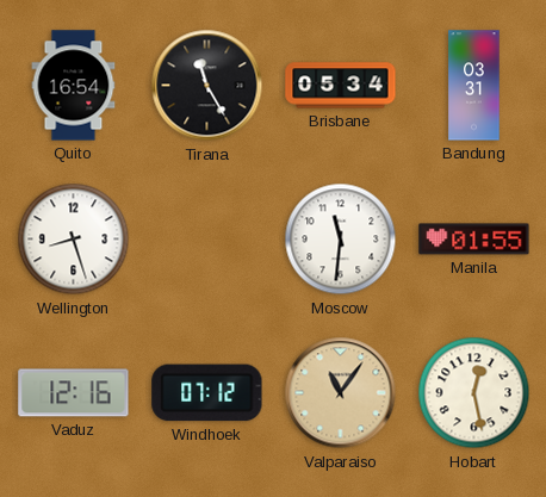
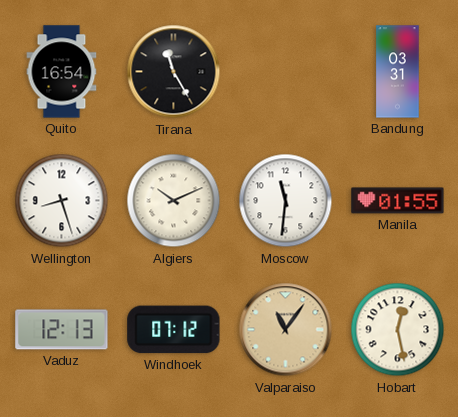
Brisbane: 05:34 -> none
Algiers: none -> 10:11
Vaduz: 12:16 -> 12:13
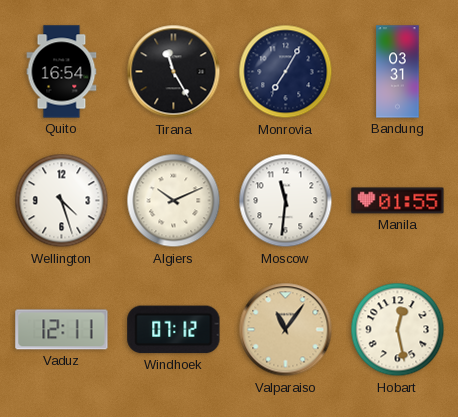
Monrovia: none -> 7:05
Wellington: 8:27 -> 4:27
Vaduz: 12:13 -> 12:11
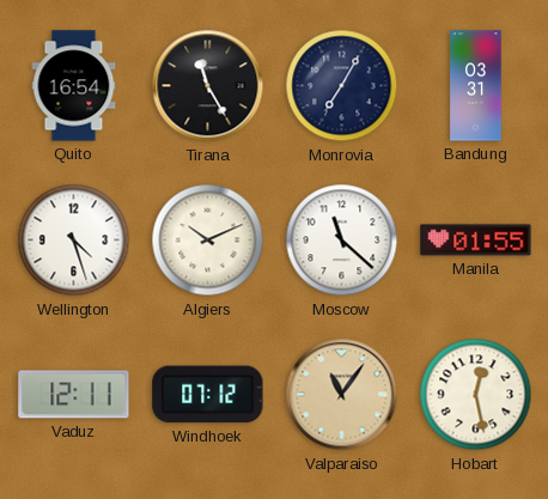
Moscow: 11:31 -> 11:22
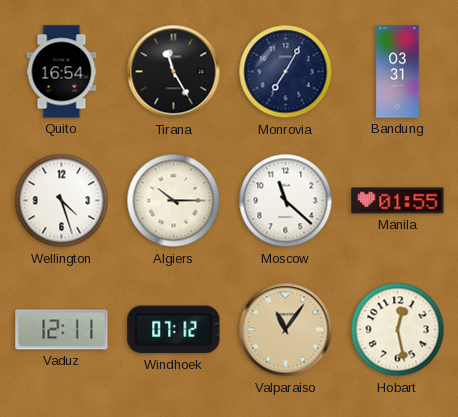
Algiers: 10:11 -> 10:15
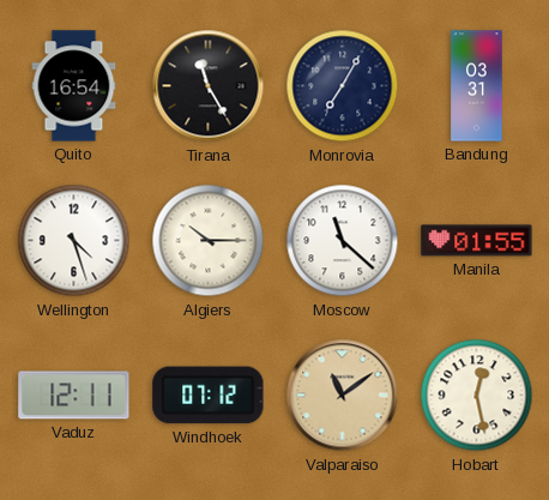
Valparaiso: 11:06 -> 11:09
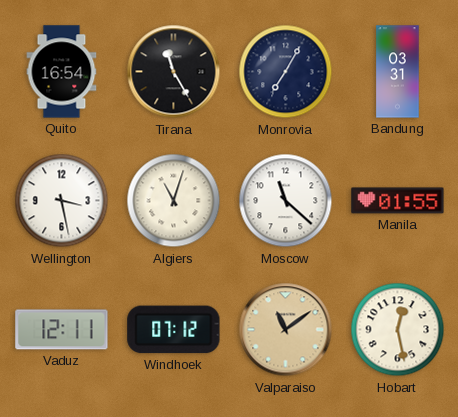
Wellington: 4:27 -> 3:28
Algiers: 10:15 -> 11:03
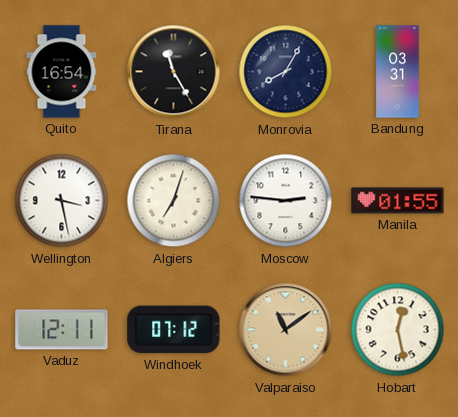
Monrovia: 7:05 -> 8:05
Algiers: 11:03 -> 7:03
Moscow: 11:22 -> 2:46
